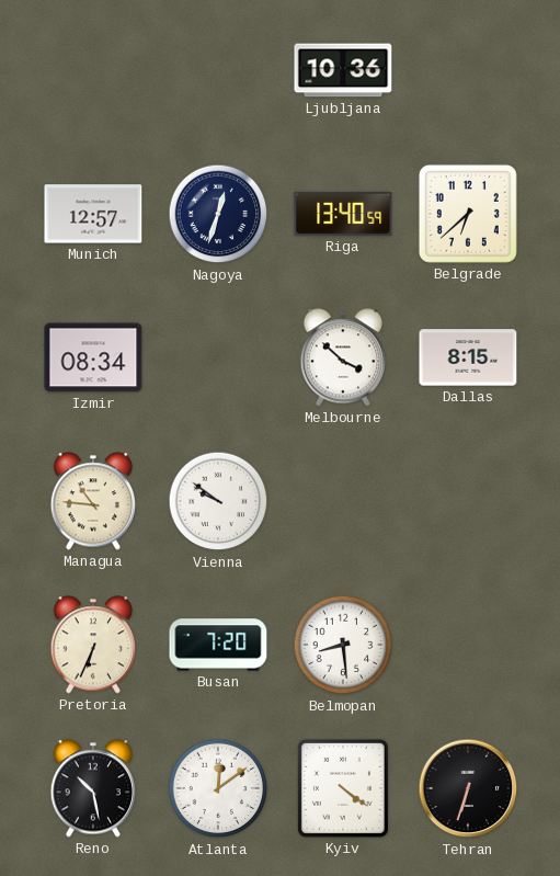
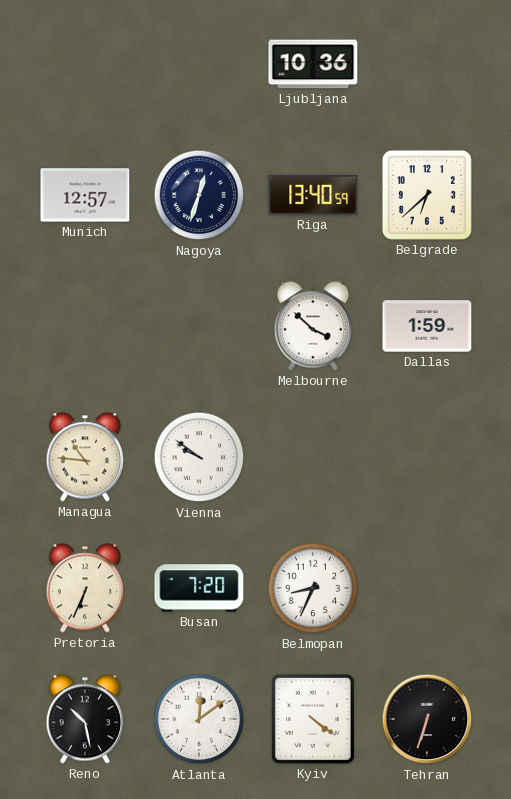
Izmir: 08:34 -> none
Dallas: 8:15 -> 1:59
Belmopan: 8:29 -> 8:34
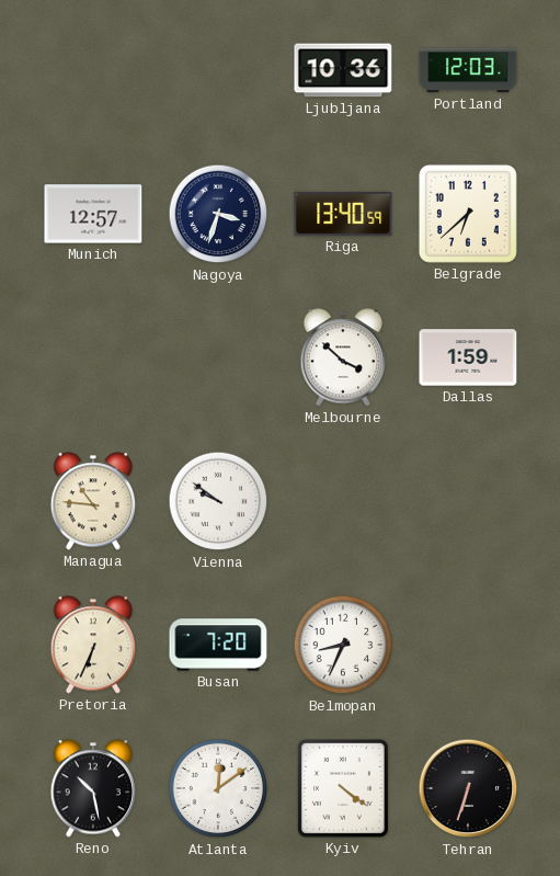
Portland: none -> 12:03
Nagoya: 12:33 -> 3:33
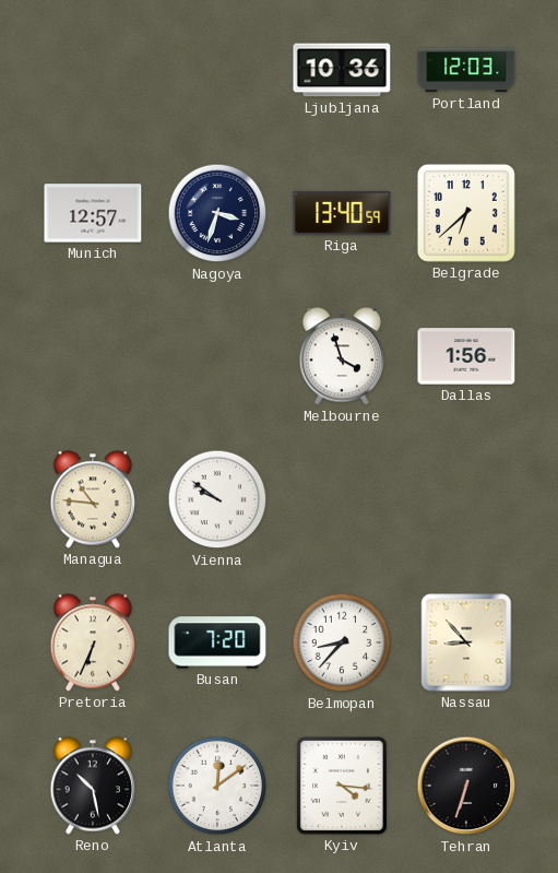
Melbourne: 3:52 -> 3:57
Dallas: 1:59 -> 1:56
Belmopan: 8:34 -> 8:37
Nassau: none -> 8:53
Kyiv: 4:21 -> 4:16
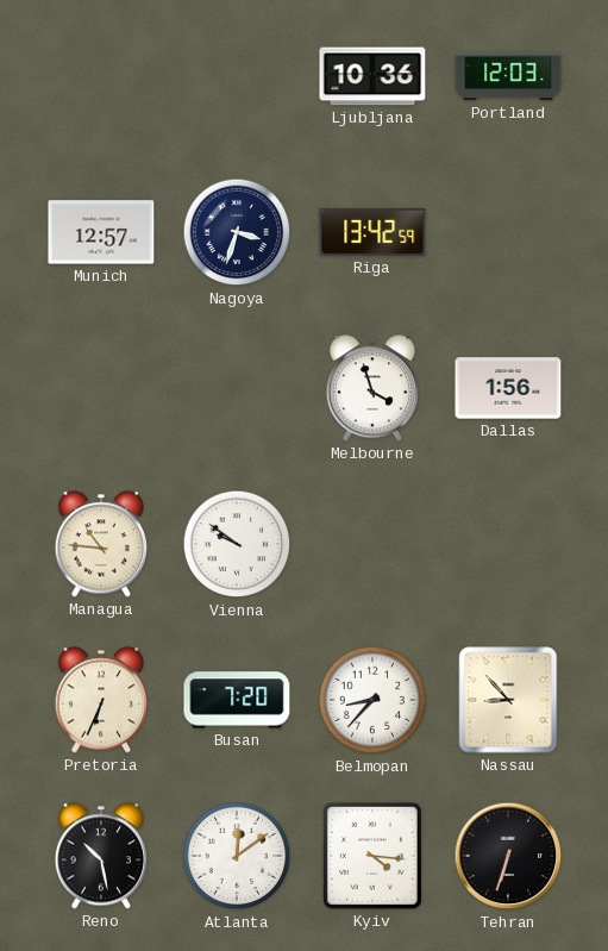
Riga: 13:40 -> 13:42
Belgrade: 6:38 -> none
